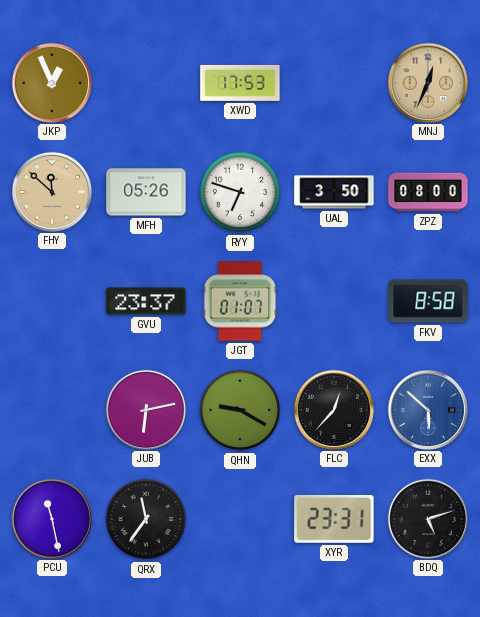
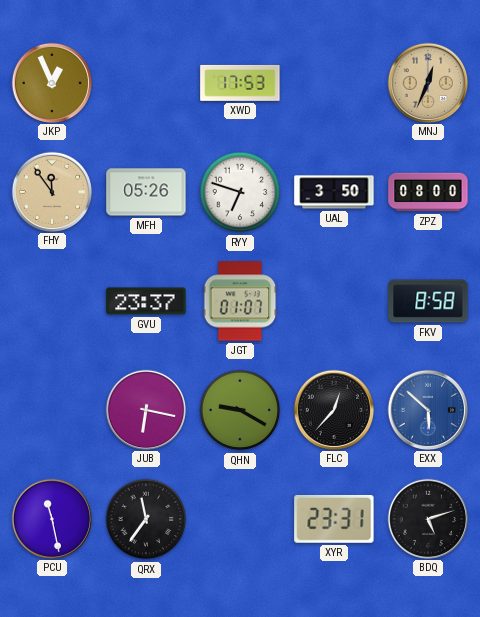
FHY: 11:52 -> 11:54
JUB: 6:13 -> 6:17
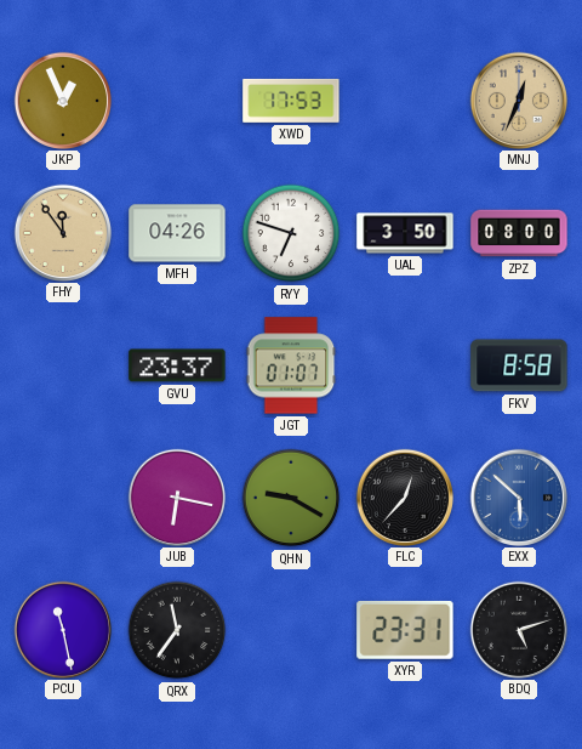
MFH: 05:26 -> 04:26
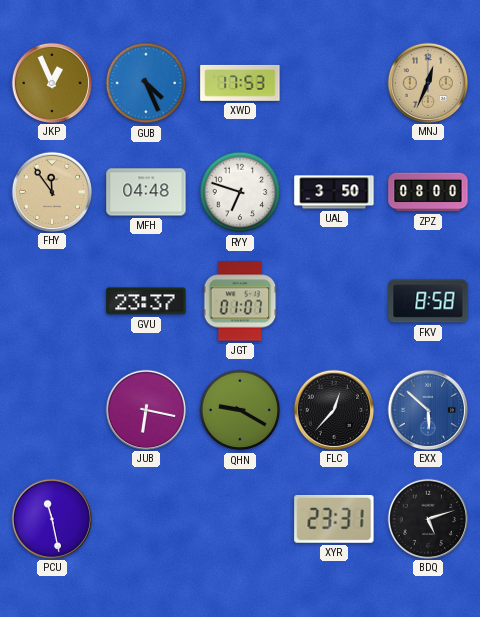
GUB: none -> 4:26
MFH: 04:26 -> 04:48
QRX: 11:36 -> none
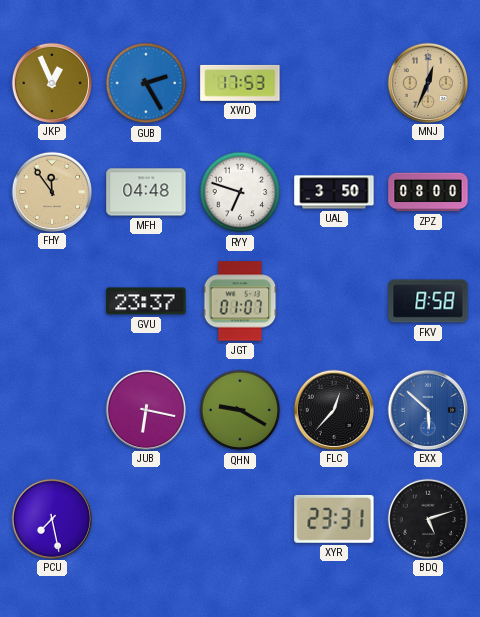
GUB: 4:26 -> 2:25
PCU: 11:28 -> 7:28
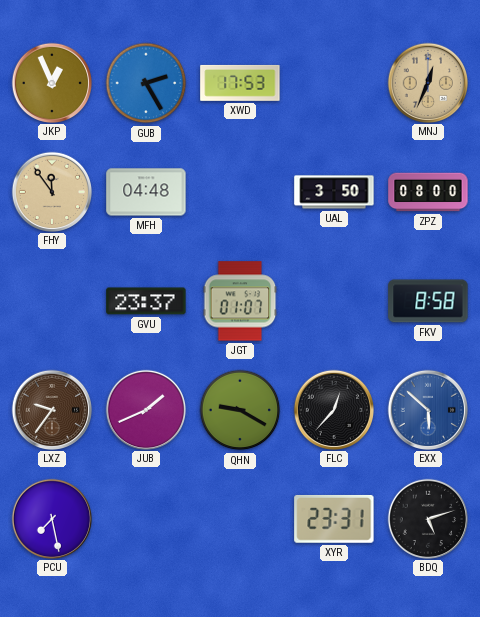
RYY: 6:48 -> none
LXZ: none -> 9:36
JUB: 6:17 -> 1:41
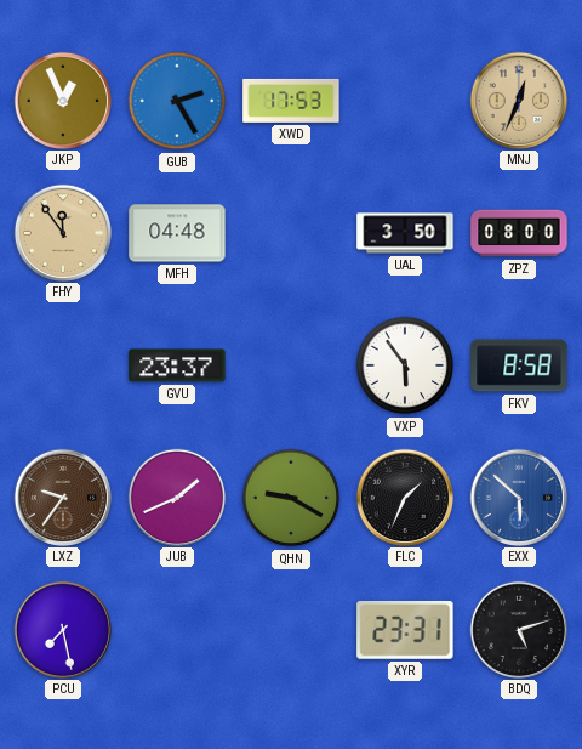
JGT: 01:07 -> none
VXP: none -> 5:54
FLC: 12:37 -> 1:34
